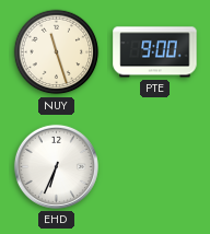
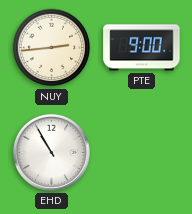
NUY: 11:27 -> 2:44
EHD: 6:34 -> 10:55
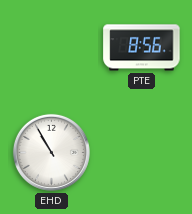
NUY: 2:44 -> none
PTE: 9:00 -> 8:56
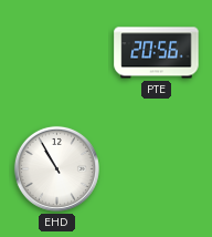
PTE: 8:56 -> 20:56
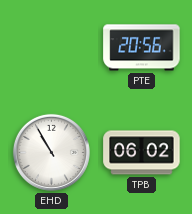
TPB: none -> 06:02
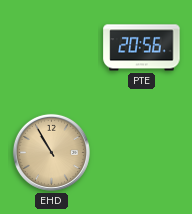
EHD dial: white -> champagne
TPB: 06:02 -> none
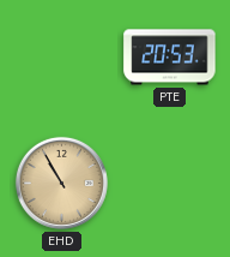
PTE: 20:56 -> 20:53
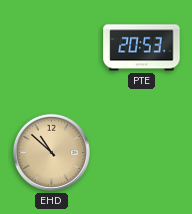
EHD: 10:55 -> 10:52
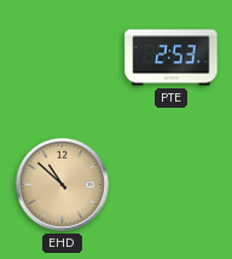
PTE: 20:53 -> 2:53
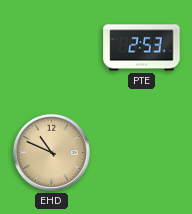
EHD: 10:52 -> 10:49
